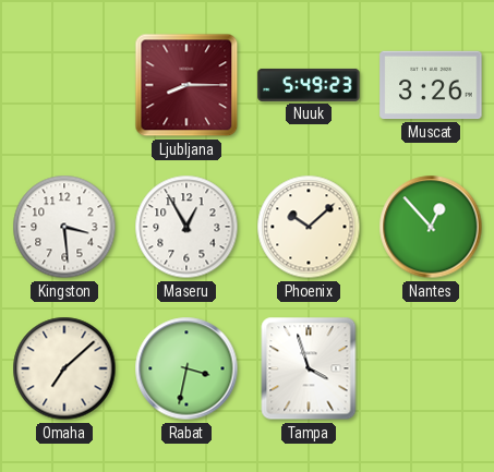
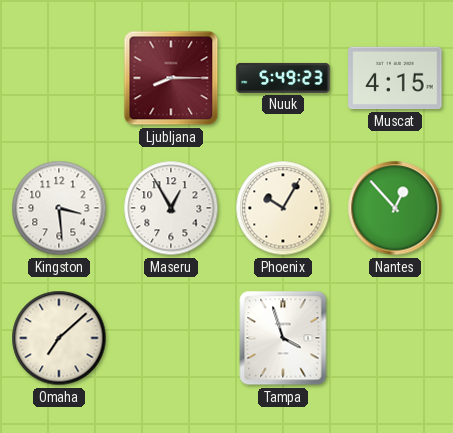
Muscat: 3:26 -> 4:15
Phoenix: 10:08 -> 10:05
Rabat: 3:32 -> none
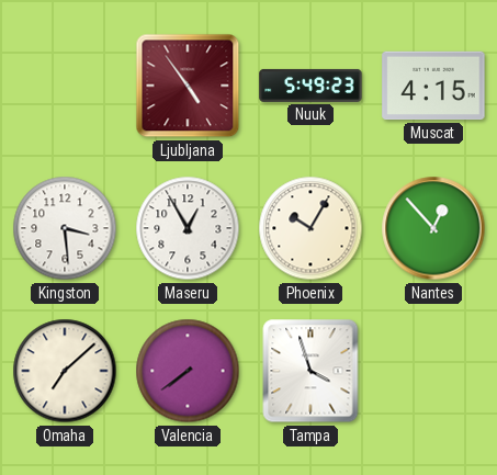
Ljubljana: 8:15 -> 4:54
Valencia: none -> 7:39
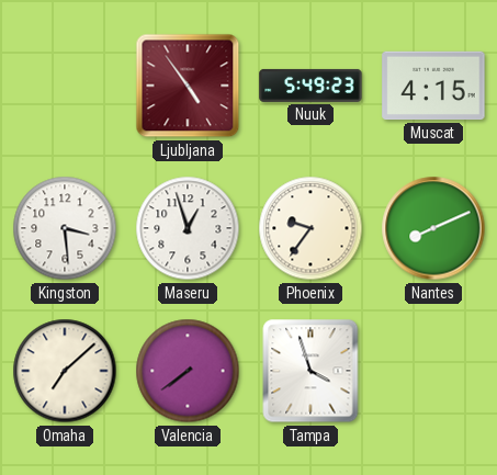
Maseru: 12:55 -> 12:57
Phoenix: 10:05 -> 9:36
Nantes: 12:53 -> 8:11
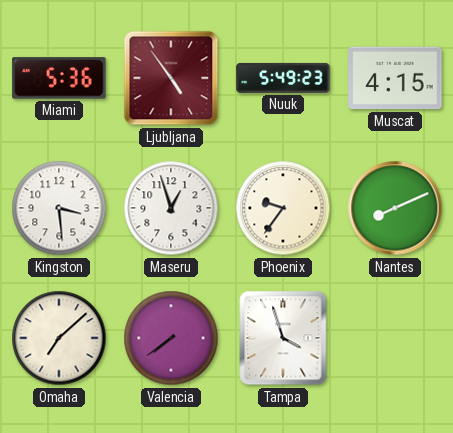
Miami: none -> 5:36
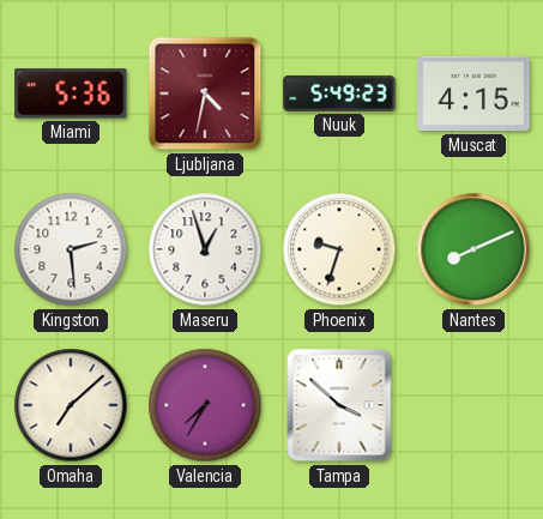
Ljubljana: 4:54 -> 4:32
Kingston: 3:29 -> 2:29
Phoenix: 9:36 -> 9:33
Valencia: 7:39 -> 7:35
Tampa: 3:57 -> 3:52
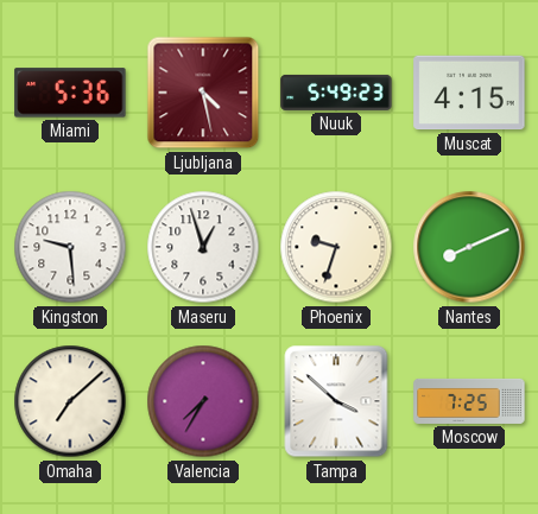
Ljubljana: 4:32 -> 4:28
Kingston: 2:29 -> 9:29
Moscow: none -> 7:25
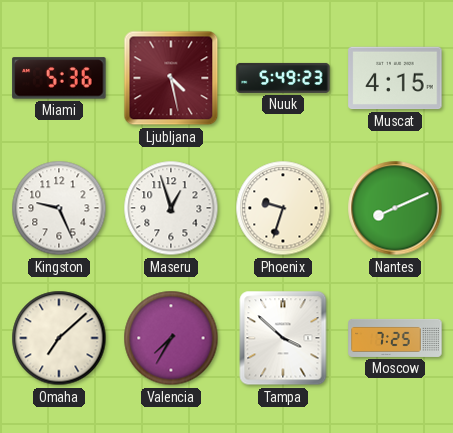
Kingston: 9:29 -> 9:26
